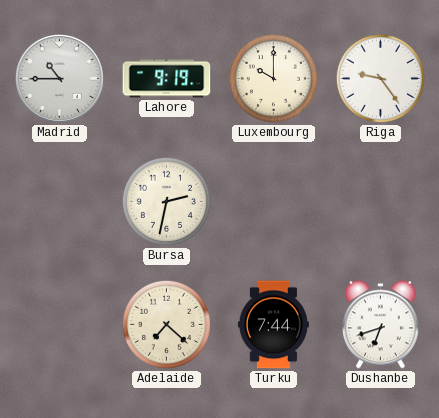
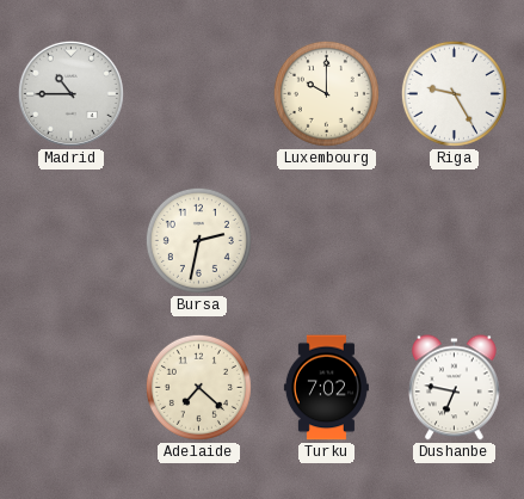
Lahore: 9:19 -> none
Riga: 9:24 -> 9:25
Turku: 7:44 -> 7:02
Dushanbe: 6:42 -> 6:47
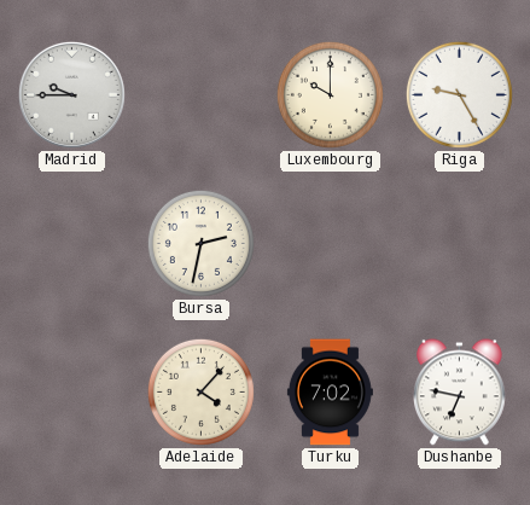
Madrid: 10:45 -> 9:45
Adelaide: 7:22 -> 4:07
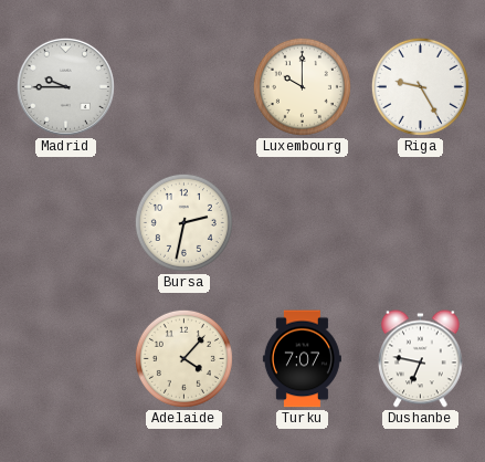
Turku: 7:02 -> 7:07
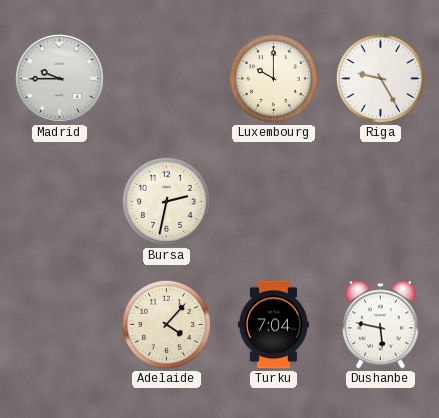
Turku: 7:07 -> 7:04
Dushanbe: 6:47 -> 5:47
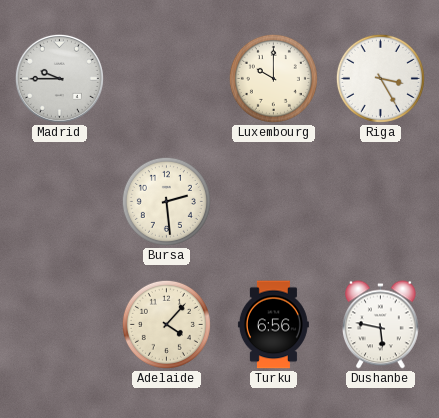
Riga: 9:25 -> 3:25
Bursa: 2:32 -> 2:29
Turku: 7:04 -> 6:56
